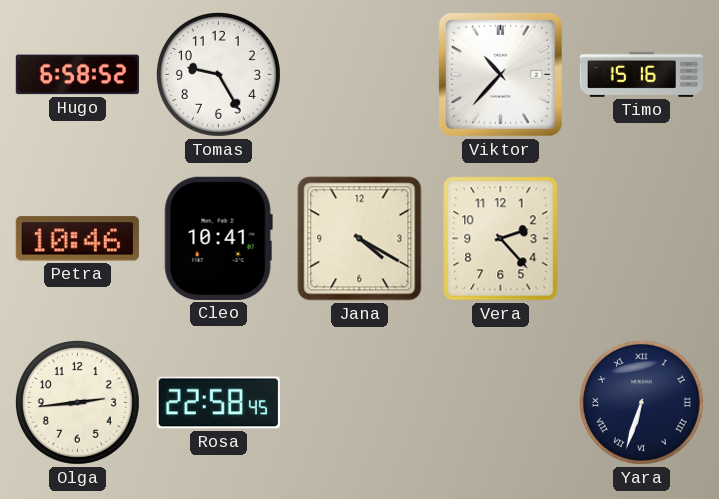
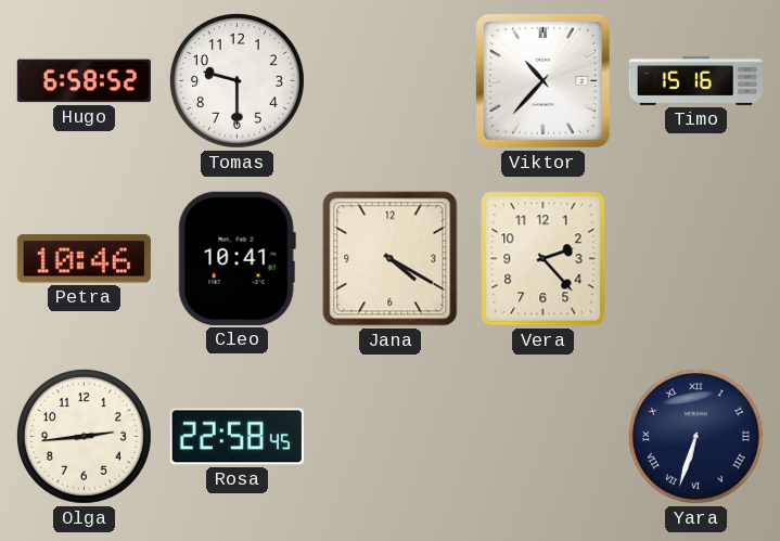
Tomas: 9:25 -> 9:30
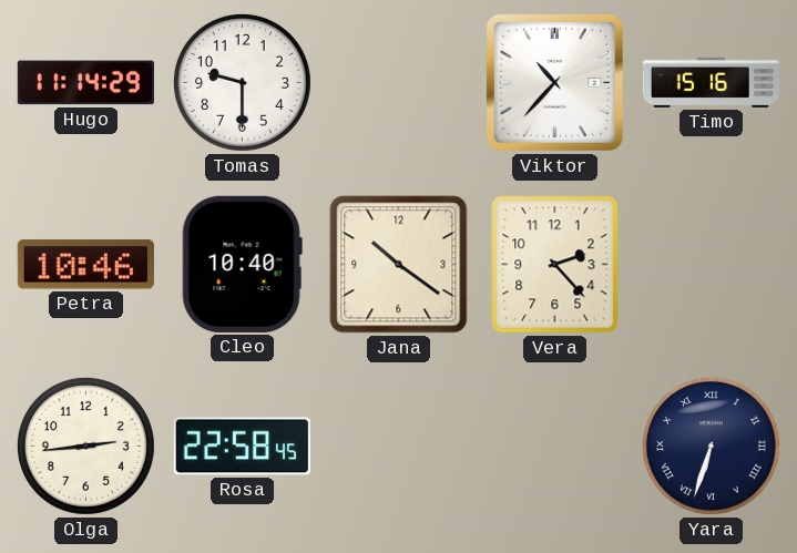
Hugo: 6:58 -> 11:14
Cleo: 10:41 -> 10:40
Jana: 4:20 -> 10:21
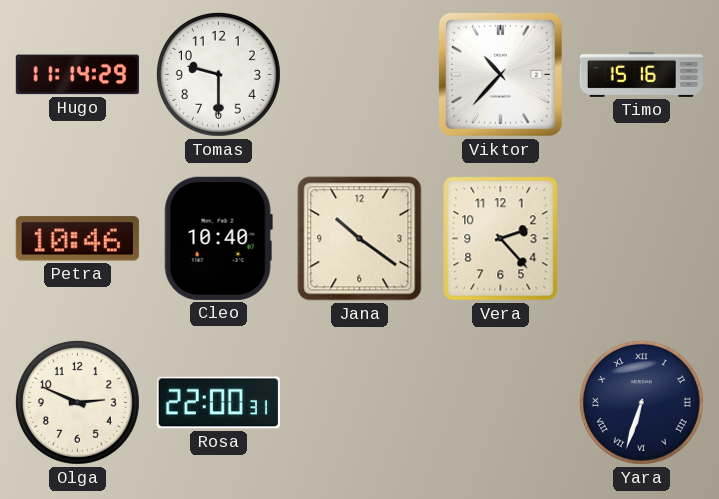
Olga: 2:44 -> 2:49
Rosa: 22:58 -> 22:00
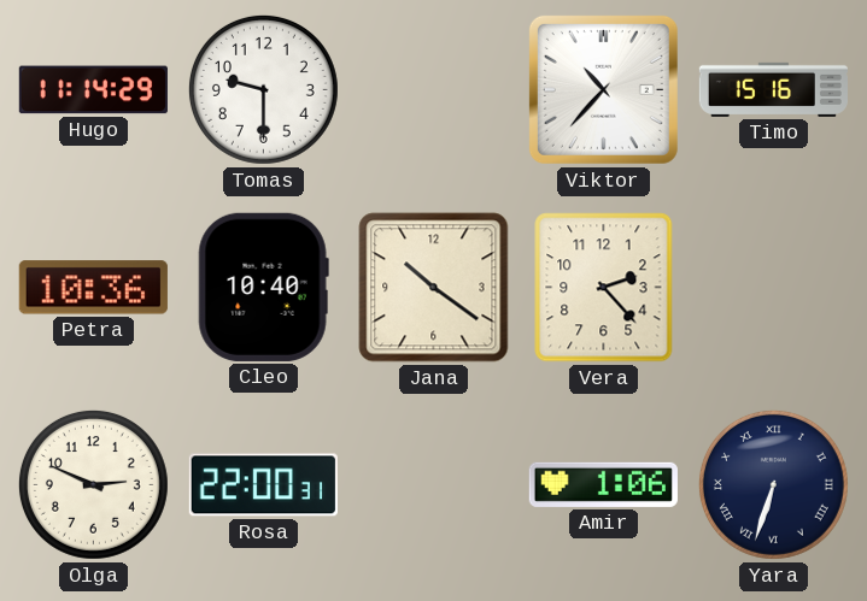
Petra: 10:46 -> 10:36
Amir: none -> 1:06
